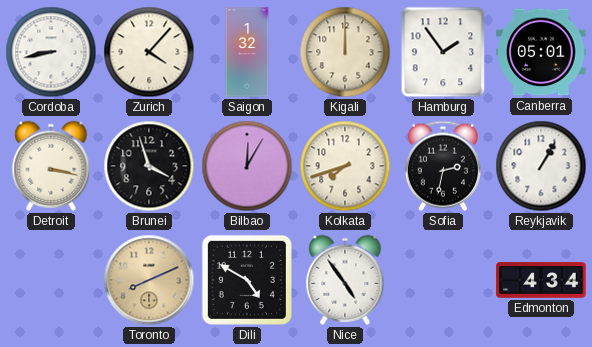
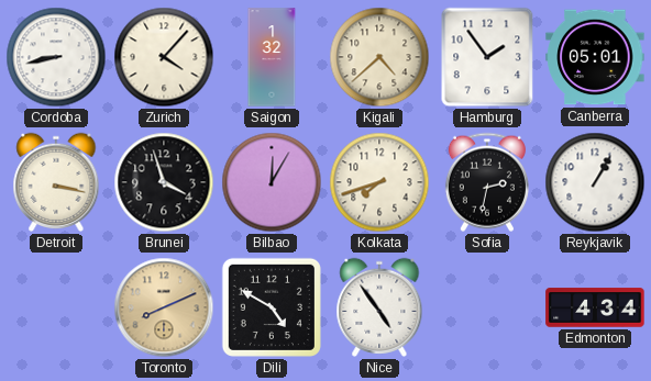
Kigali: 12:00 -> 4:38
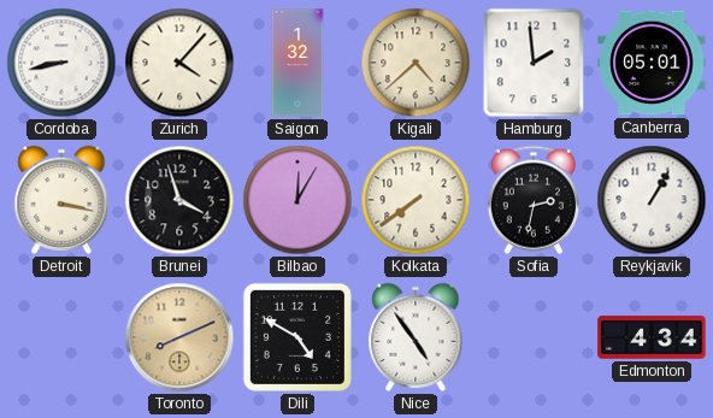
Hamburg: 1:54 -> 1:59
Kolkata: 7:42 -> 7:39
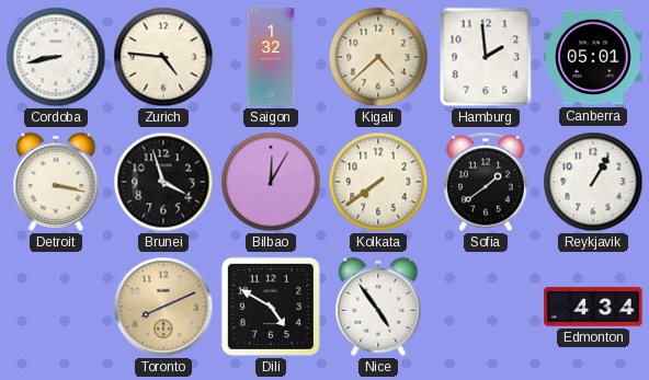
Zurich: 4:07 -> 4:46
Sofia: 2:32 -> 1:39
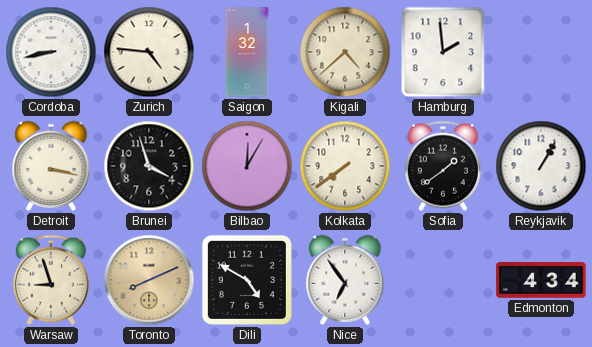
Canberra: 05:01 -> none
Warsaw: none -> 8:57
Nice: 4:54 -> 6:54
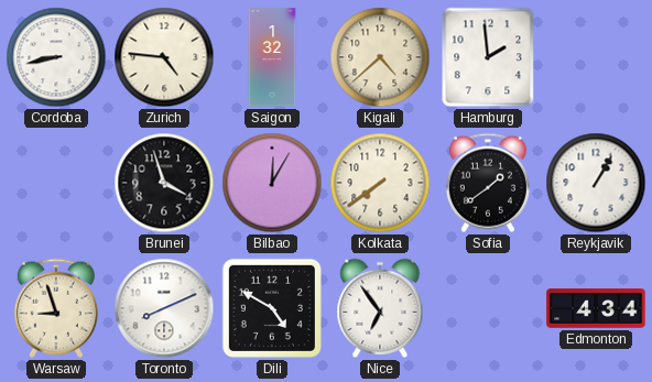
Detroit: 3:17 -> none
Toronto dial: champagne -> white
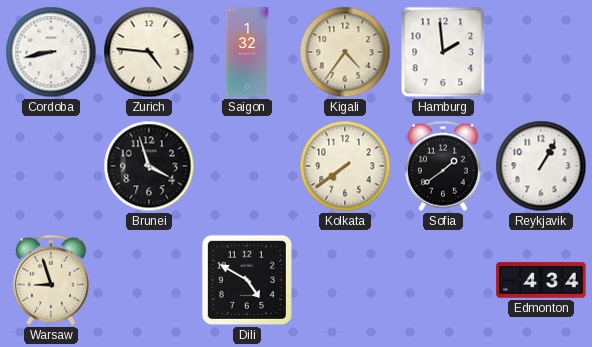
Kigali: 4:38 -> 4:36
Bilbao: 12:05 -> none
Toronto: 8:11 -> none
Nice: 6:54 -> none
